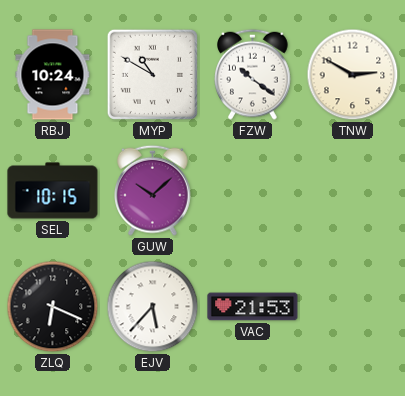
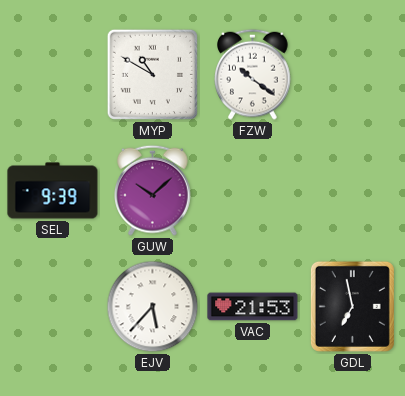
RBJ: 10:24 -> none
TNW: 2:50 -> none
SEL: 10:15 -> 9:39
ZLQ: 6:19 -> none
GDL: none -> 6:58
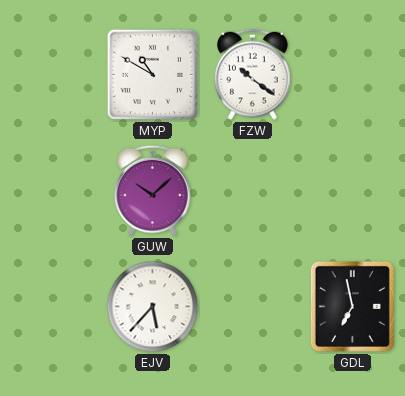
SEL: 9:39 -> none
VAC: 21:53 -> none
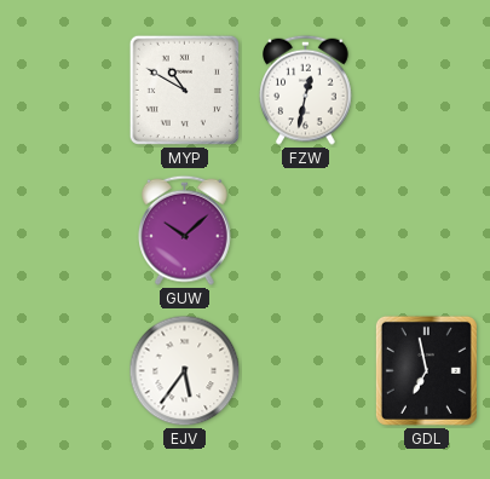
FZW: 10:21 -> 12:32
EJV: 5:37 -> 5:36
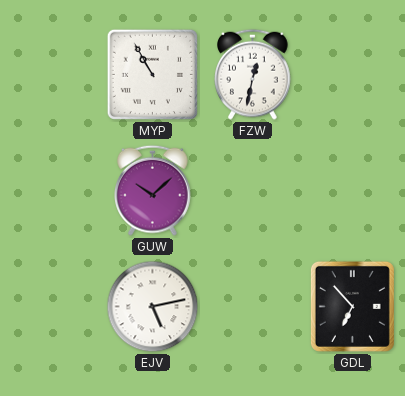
MYP: 10:50 -> 10:55
EJV: 5:36 -> 5:13
GDL: 6:58 -> 6:53
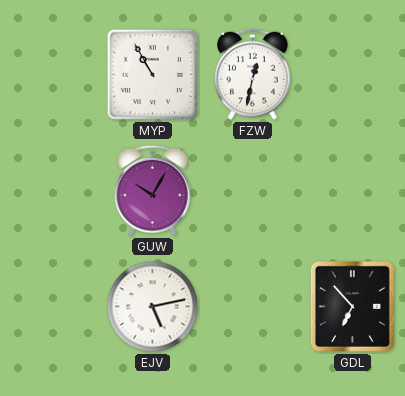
GUW: 10:08 -> 10:05
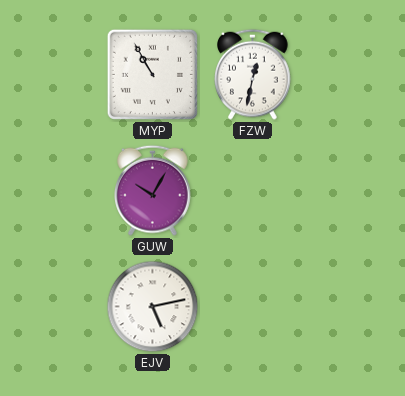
GDL: 6:53 -> none
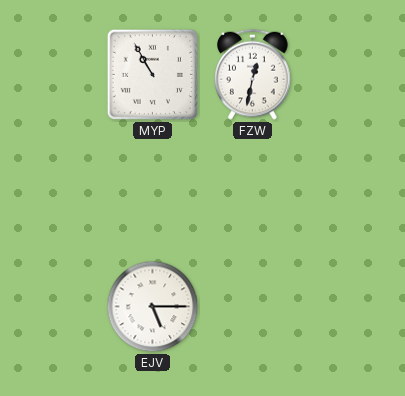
GUW: 10:05 -> none
EJV: 5:13 -> 5:15
